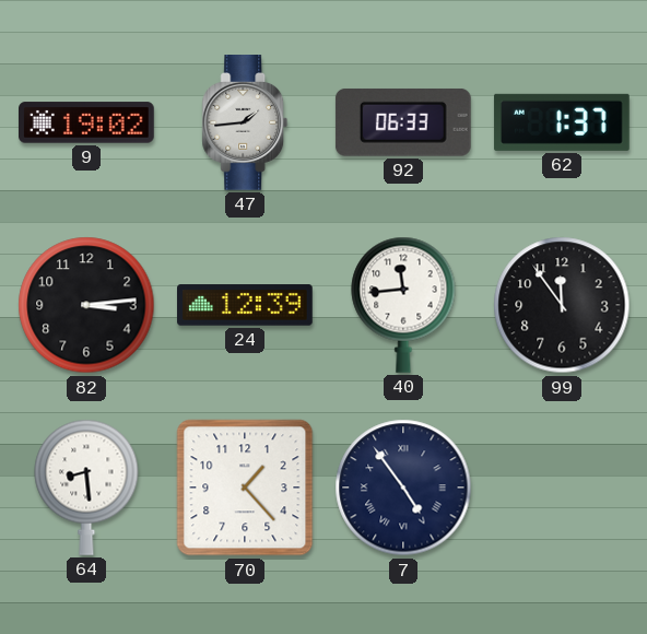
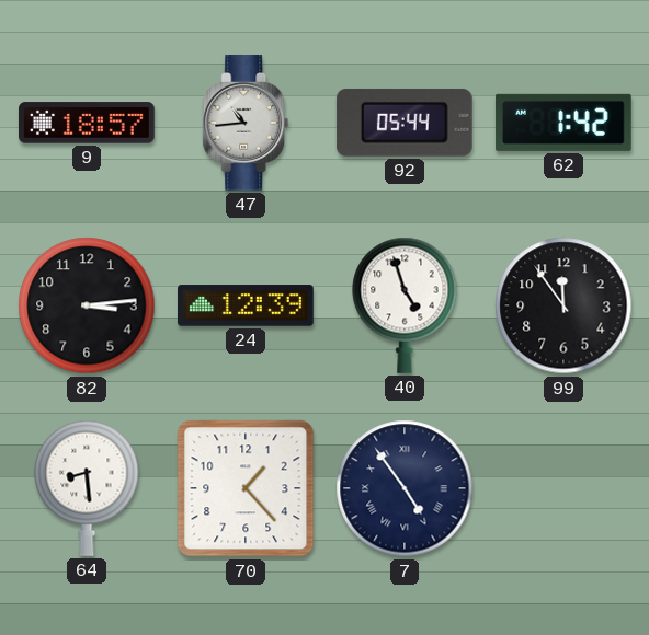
9: 19:02 -> 18:57
47: 1:44 -> 10:44
92: 06:33 -> 05:44
62: 1:37 -> 1:42
40: 11:44 -> 4:57
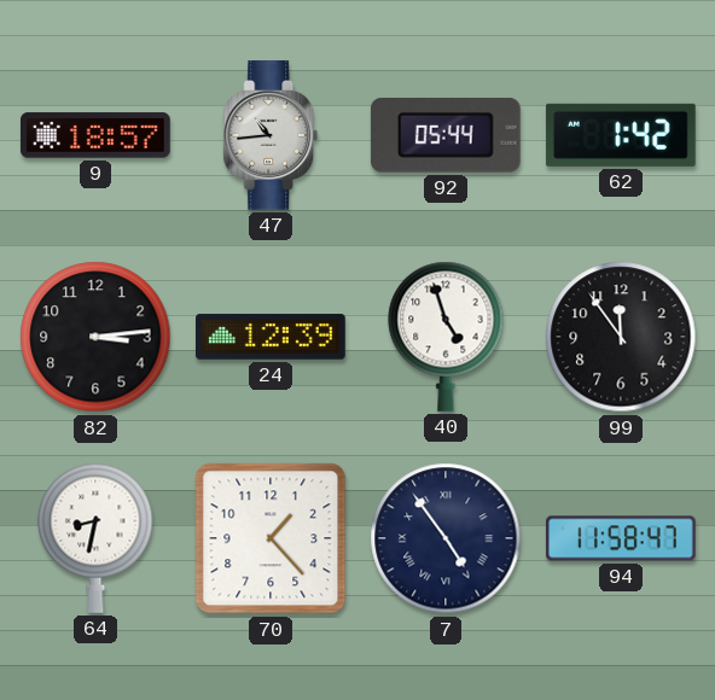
64: 8:29 -> 8:32
94: none -> 11:58
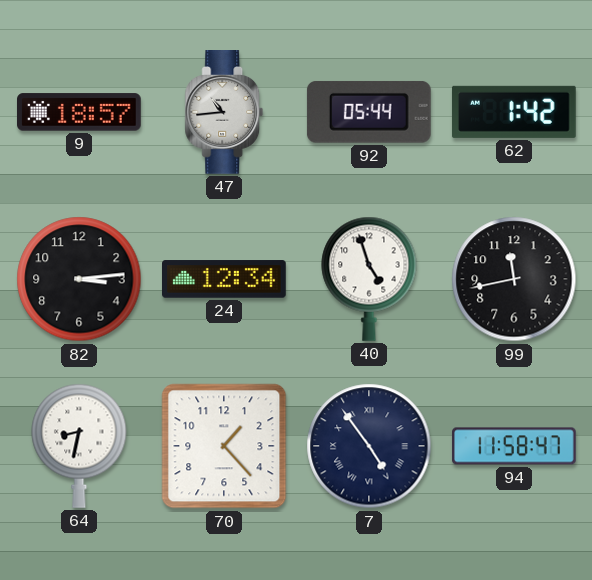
24: 12:39 -> 12:34
99: 11:54 -> 11:43
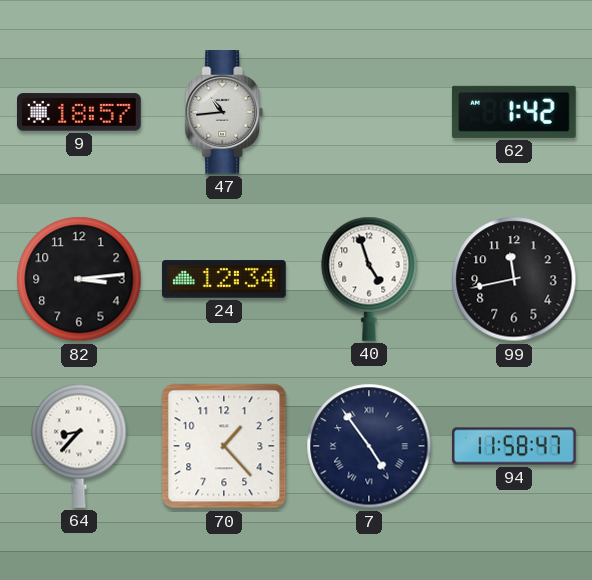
92: 05:44 -> none
64: 8:32 -> 8:37
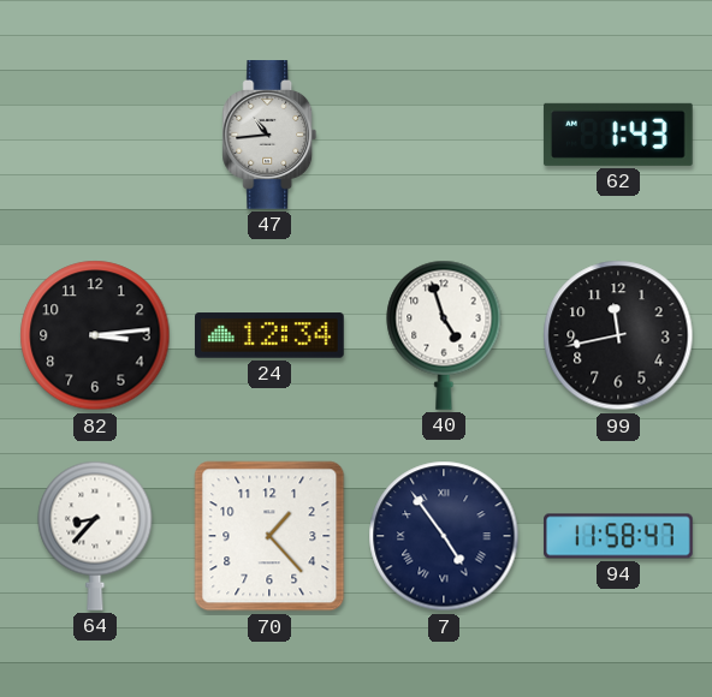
9: 18:57 -> none
62: 1:42 -> 1:43
